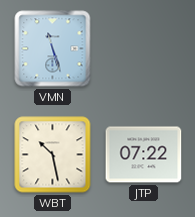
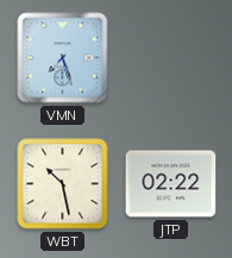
VMN: 11:27 -> 7:27
JTP: 07:22 -> 02:22
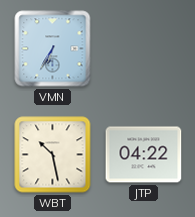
VMN: 7:27 -> 6:35
JTP: 02:22 -> 04:22
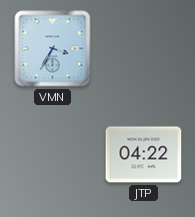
VMN: 6:35 -> 3:35
WBT: 10:28 -> none
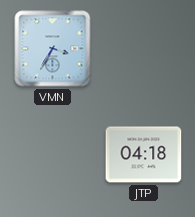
JTP: 04:22 -> 04:18
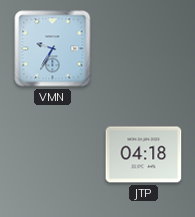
VMN: 3:35 -> 9:35
